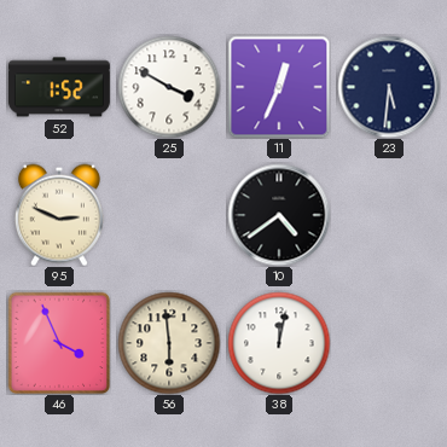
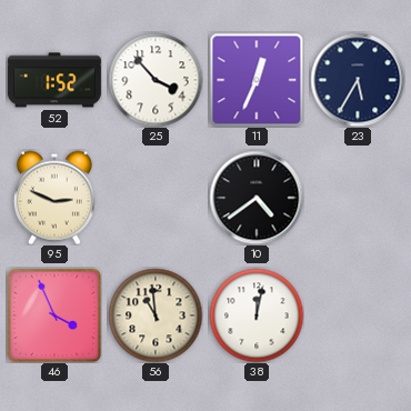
25: 3:50 -> 3:53
23: 5:31 -> 5:35
56: 5:59 -> 10:59
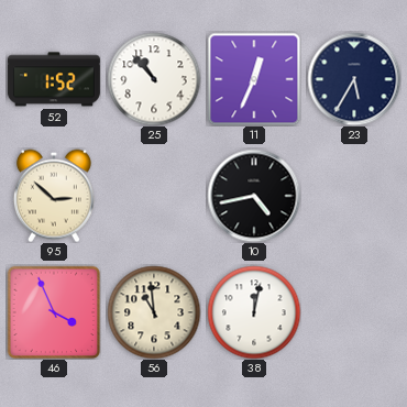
25: 3:53 -> 10:53
95: 2:49 -> 2:52
10: 4:39 -> 4:43
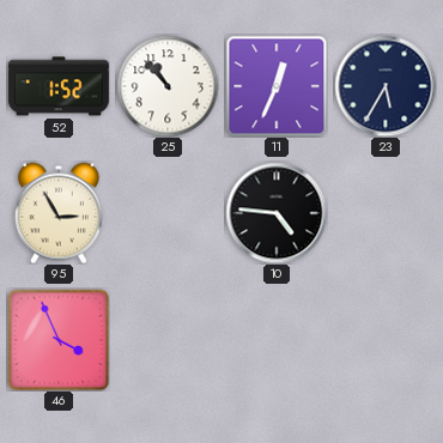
95: 2:52 -> 2:55
10: 4:43 -> 4:46
56: 10:59 -> none
38: 12:02 -> none
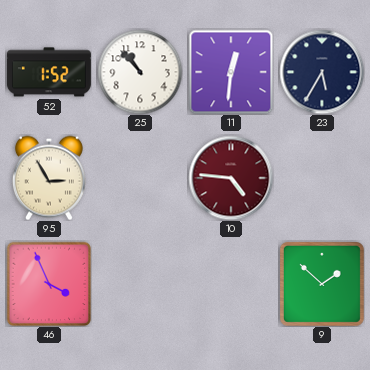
11: 12:34 -> 12:31
10 dial: black -> burgundy
9: none -> 1:52
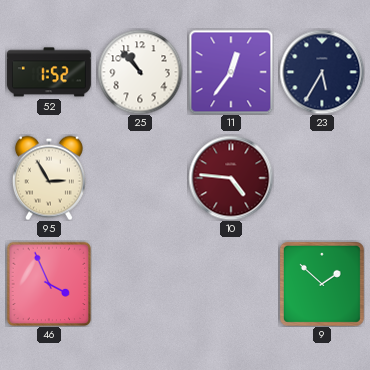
11: 12:31 -> 12:36
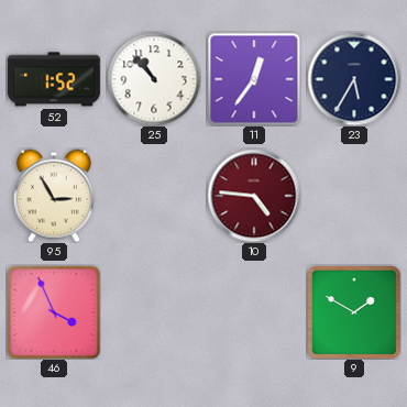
9: 1:52 -> 1:50
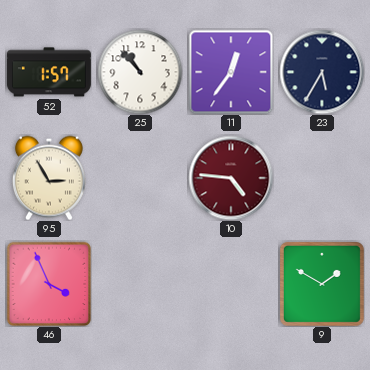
52: 1:52 -> 1:57
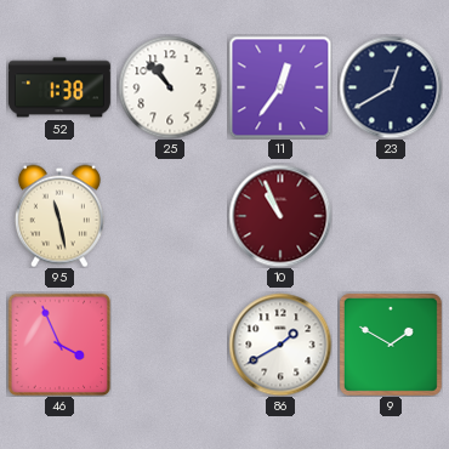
52: 1:57 -> 1:38
23: 5:35 -> 12:40
95: 2:55 -> 11:28
10: 4:46 -> 10:56
86: none -> 1:40
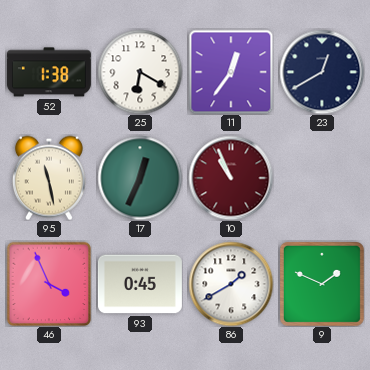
25: 10:53 -> 6:20
17: none -> 12:34
93: none -> 0:45
9: 1:50 -> 1:49
